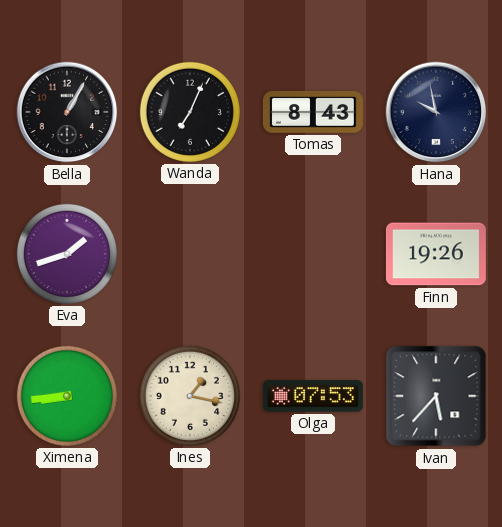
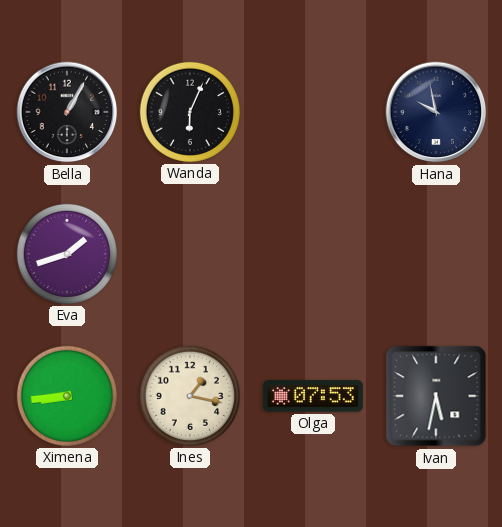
Wanda: 7:04 -> 6:04
Tomas: 8:43 -> none
Finn: 19:26 -> none
Ivan: 5:37 -> 5:32
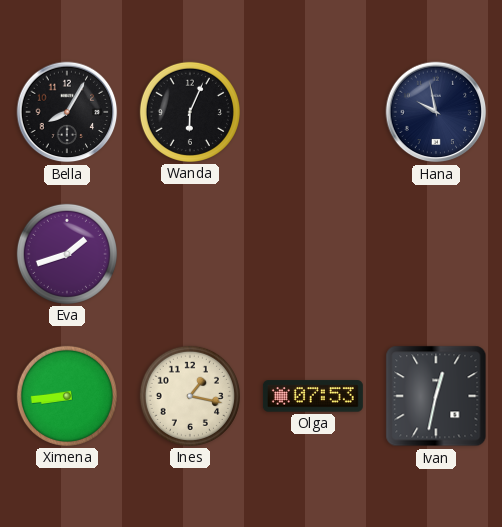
Bella: 1:05 -> 8:05
Ivan: 5:32 -> 12:32
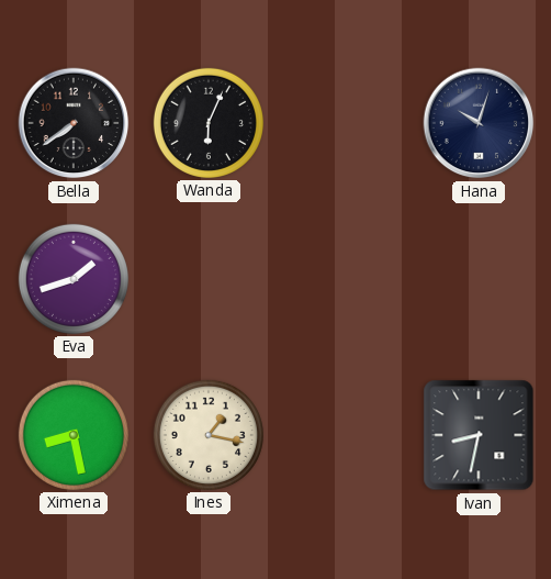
Bella: 8:05 -> 7:39
Hana: 9:58 -> 10:03
Ximena: 8:44 -> 8:28
Olga: 07:53 -> none
Ivan: 12:32 -> 8:32
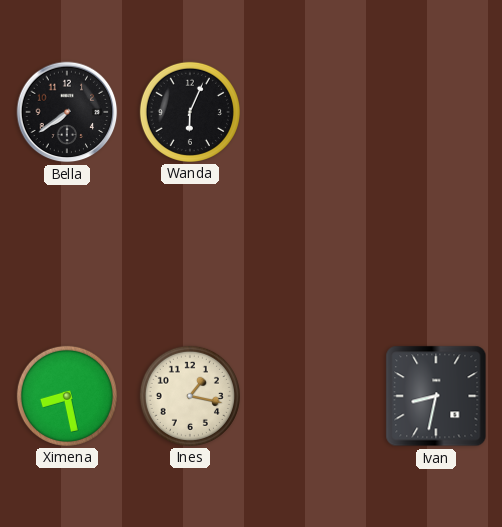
Hana: 10:03 -> none
Eva: 1:42 -> none
